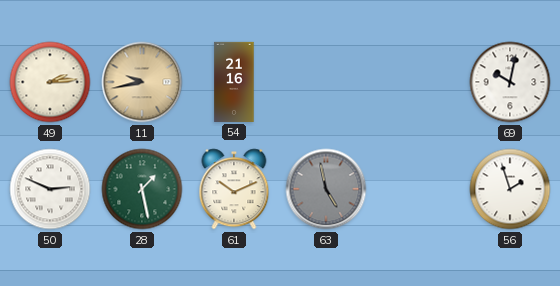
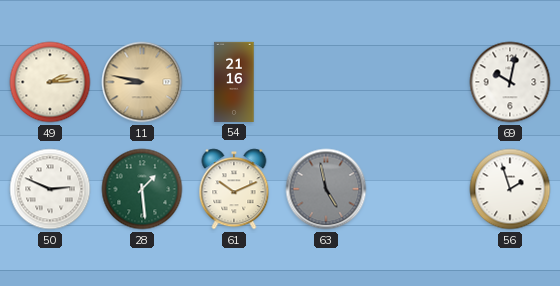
11: 9:43 -> 8:47
28: 1:28 -> 1:29
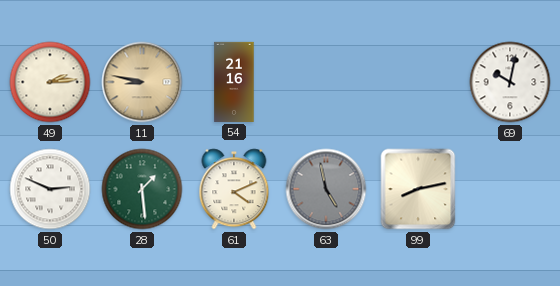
61: 10:11 -> 4:11
99: none -> 8:13
56: 1:57 -> none
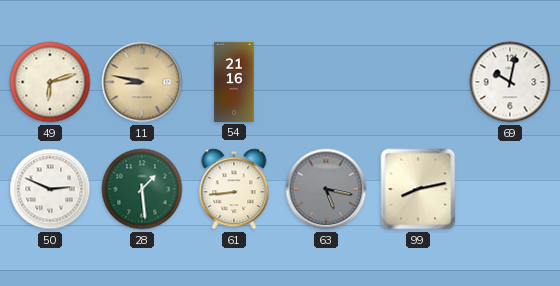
49: 2:14 -> 6:12
61: 4:11 -> 8:44
63: 4:58 -> 5:17
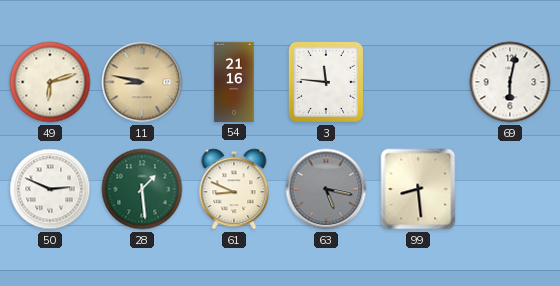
3: none -> 11:46
69: 10:02 -> 6:02
61: 8:44 -> 8:49
99: 8:13 -> 8:29
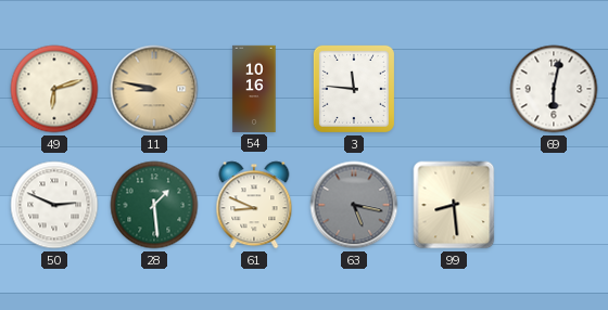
54: 21:16 -> 10:16
